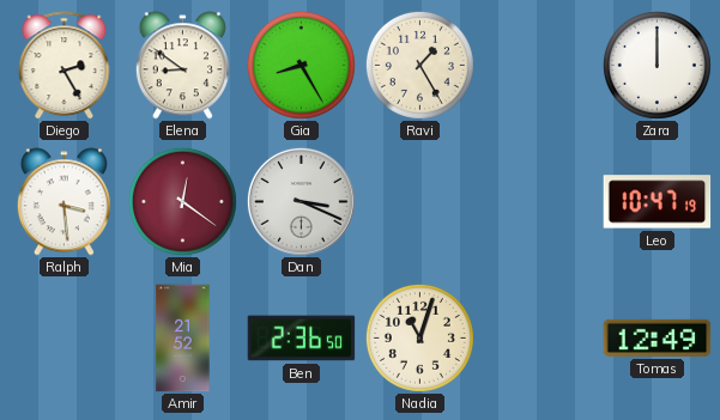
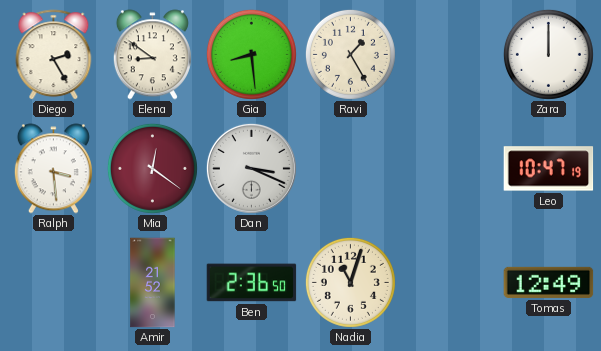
Gia: 8:25 -> 8:29
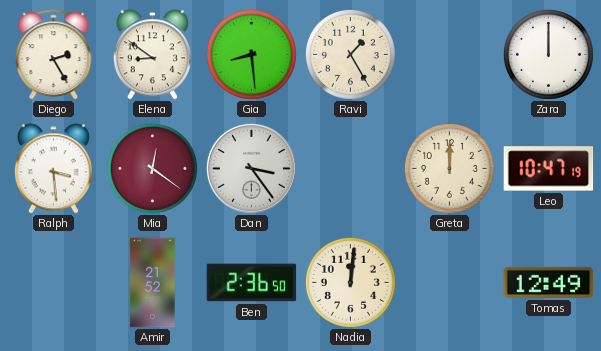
Dan: 3:19 -> 3:24
Greta: none -> 12:00
Nadia: 11:03 -> 12:01
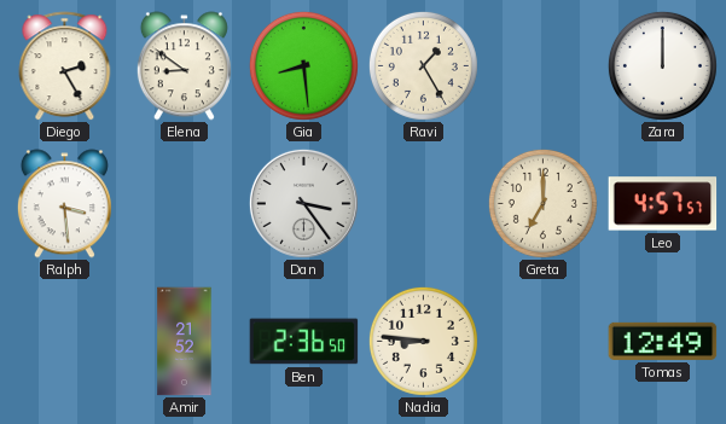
Mia: 12:21 -> none
Greta: 12:00 -> 7:00
Leo: 10:47 -> 4:57
Nadia: 12:01 -> 8:46
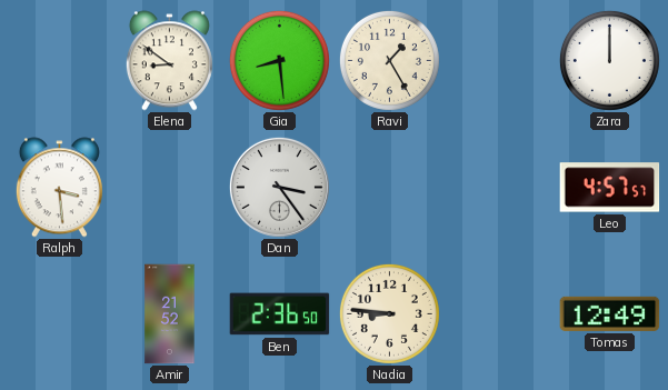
Diego: 2:25 -> none
Greta: 7:00 -> none
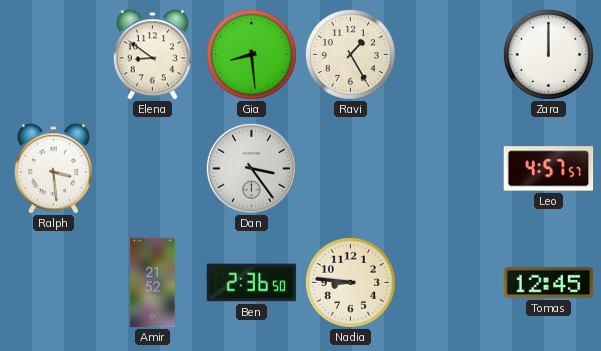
Tomas: 12:49 -> 12:45
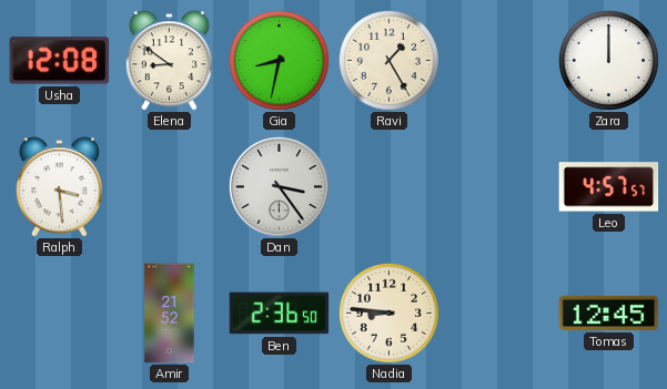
Usha: none -> 12:08
Gia: 8:29 -> 8:32
